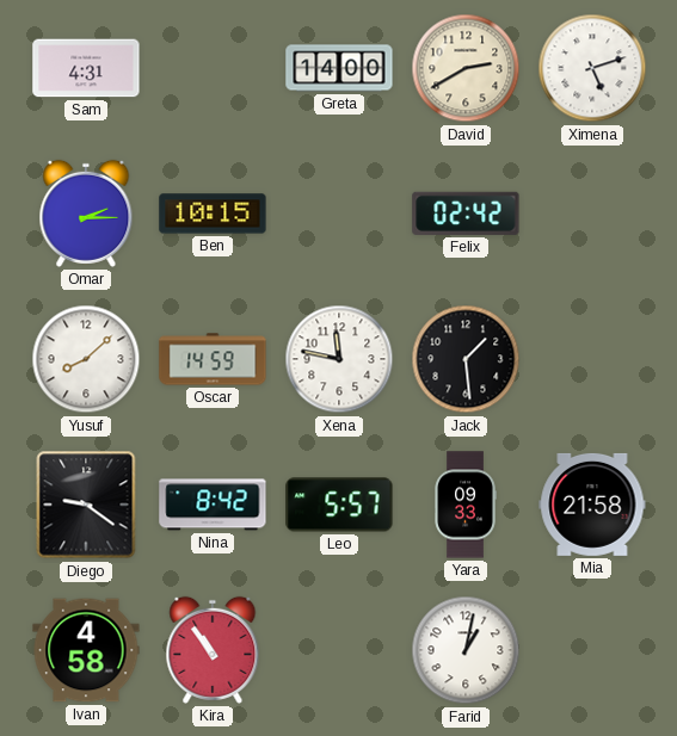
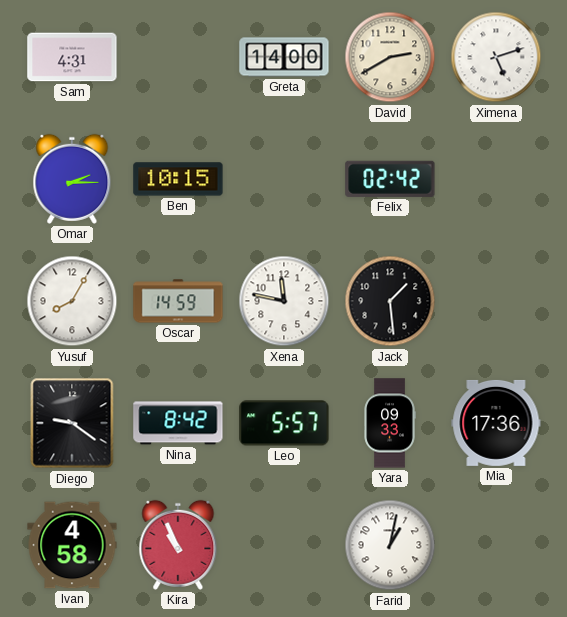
Yusuf: 8:08 -> 8:05
Mia: 21:58 -> 17:36
Kira: 10:54 -> 10:56
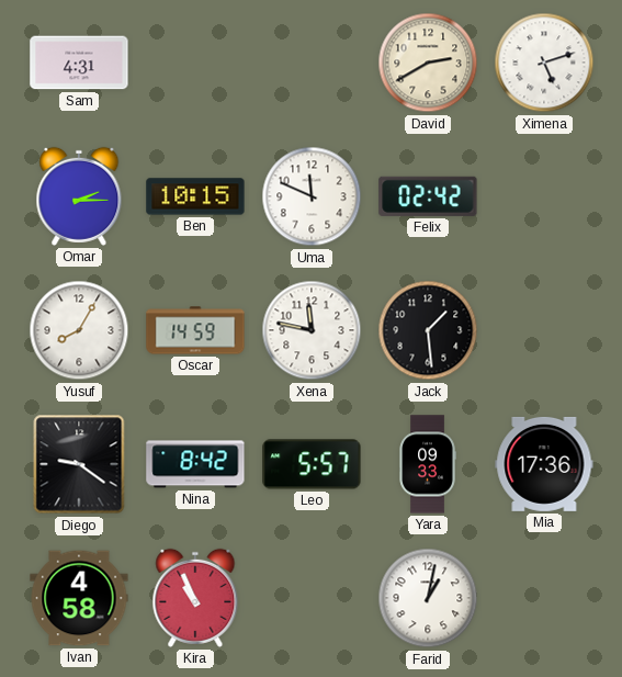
Greta: 14:00 -> none
Uma: none -> 11:49
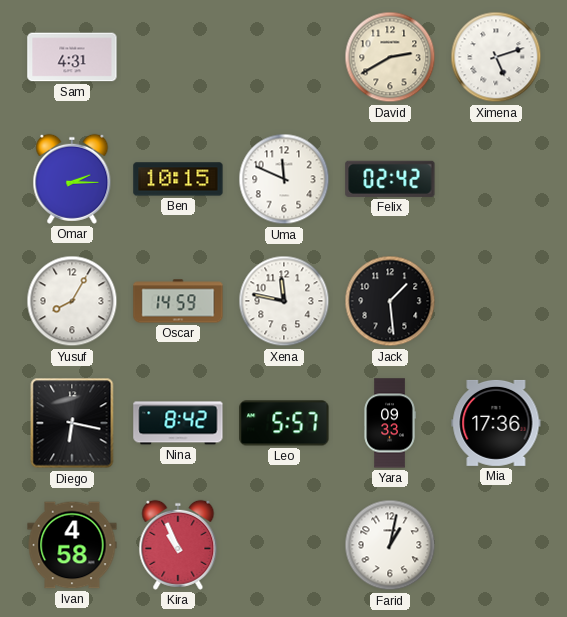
Diego: 9:21 -> 6:17
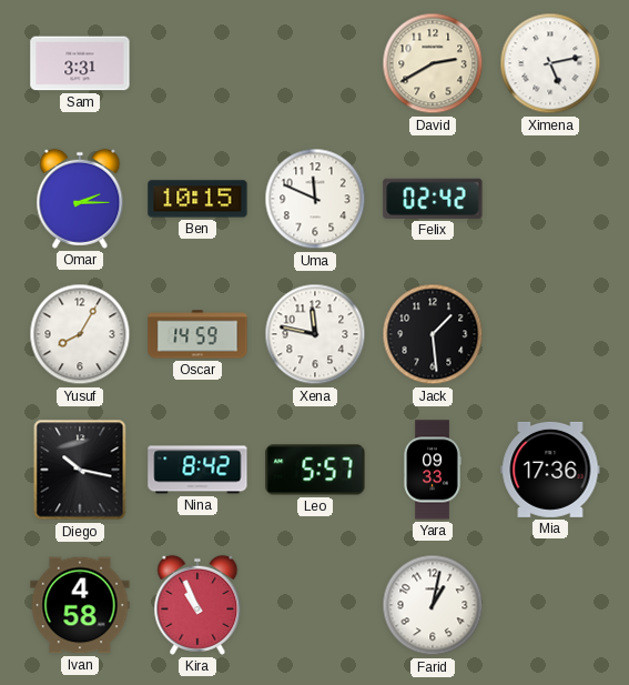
Sam: 4:31 -> 3:31
Ximena: 5:12 -> 5:13
Diego: 6:17 -> 10:17
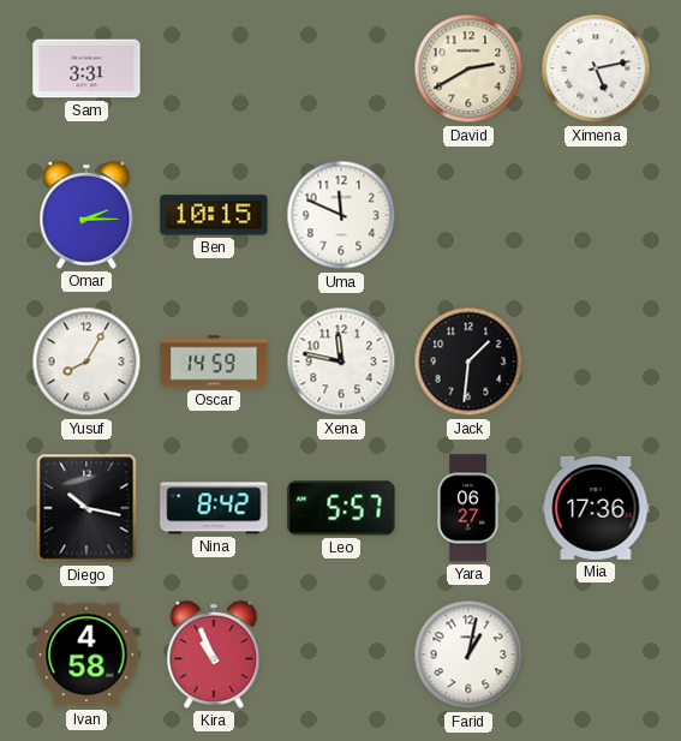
Felix: 02:42 -> none
Jack: 1:29 -> 1:31
Yara: 09:33 -> 06:27
